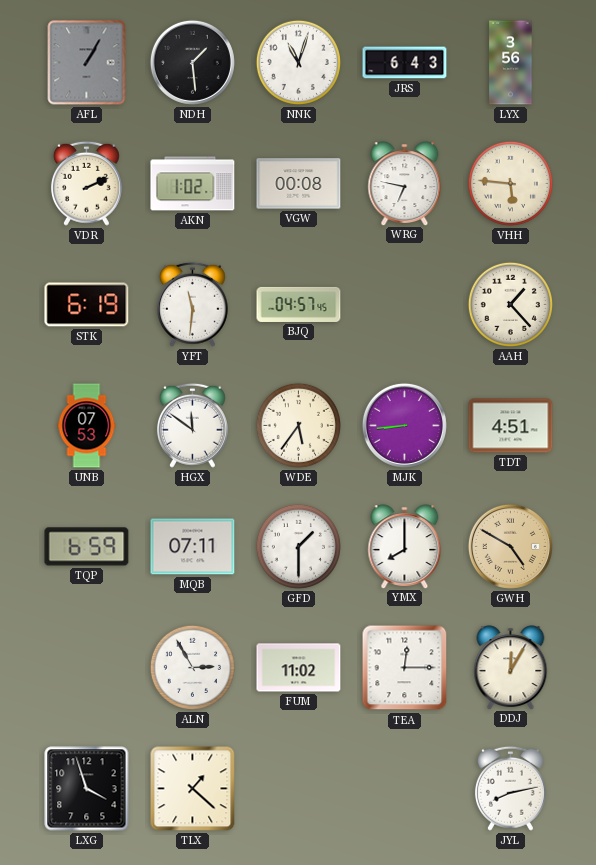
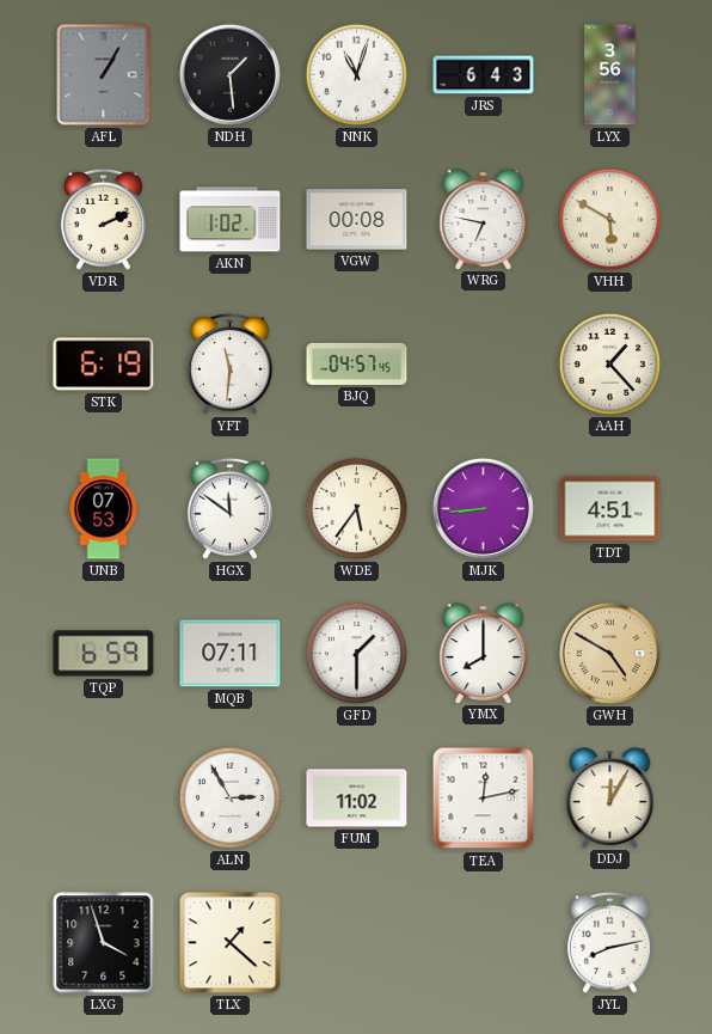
VHH: 5:46 -> 5:50
TEA: 12:15 -> 12:13
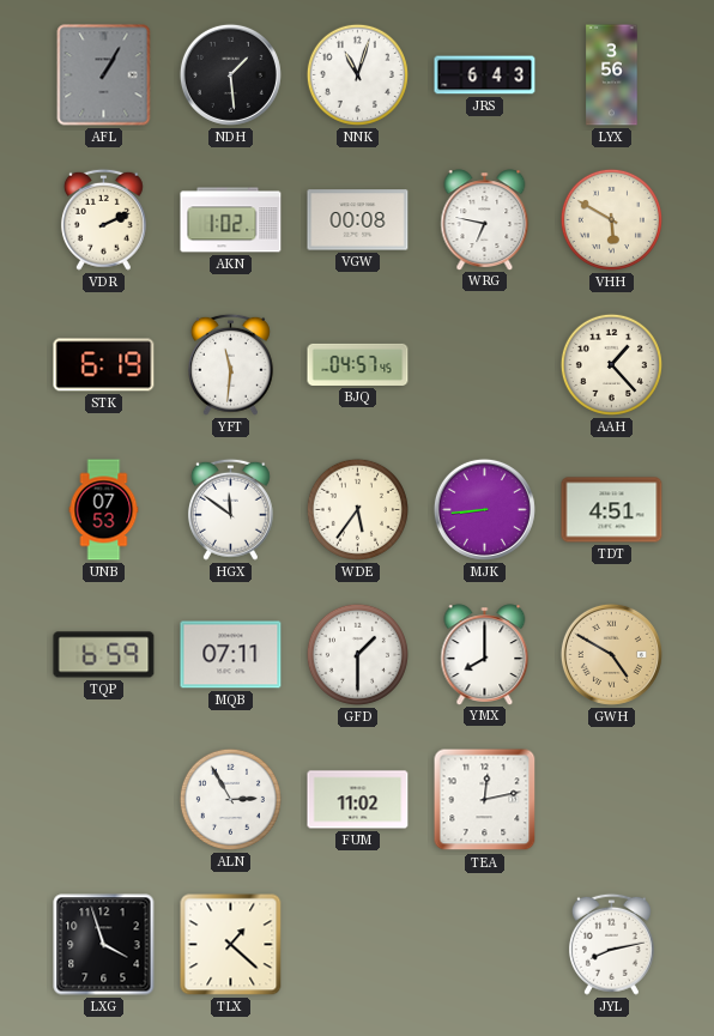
DDJ: 12:05 -> none
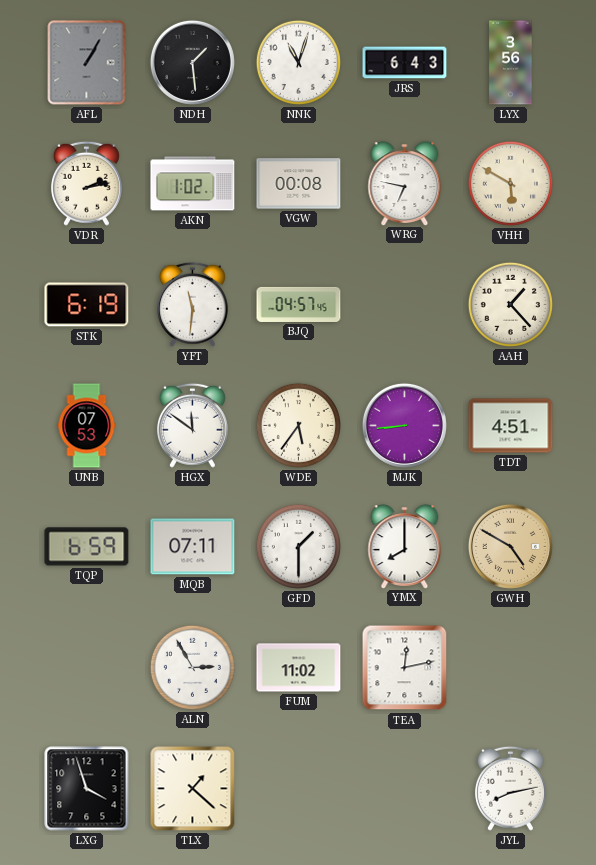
VDR: 2:11 -> 2:13
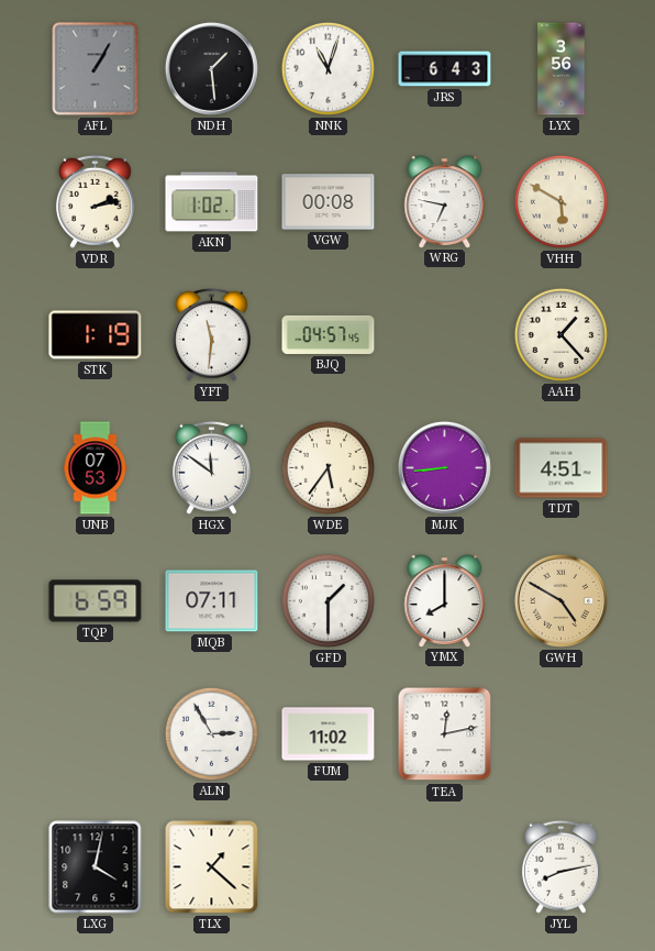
STK: 6:19 -> 1:19
LXG: 3:57 -> 4:02
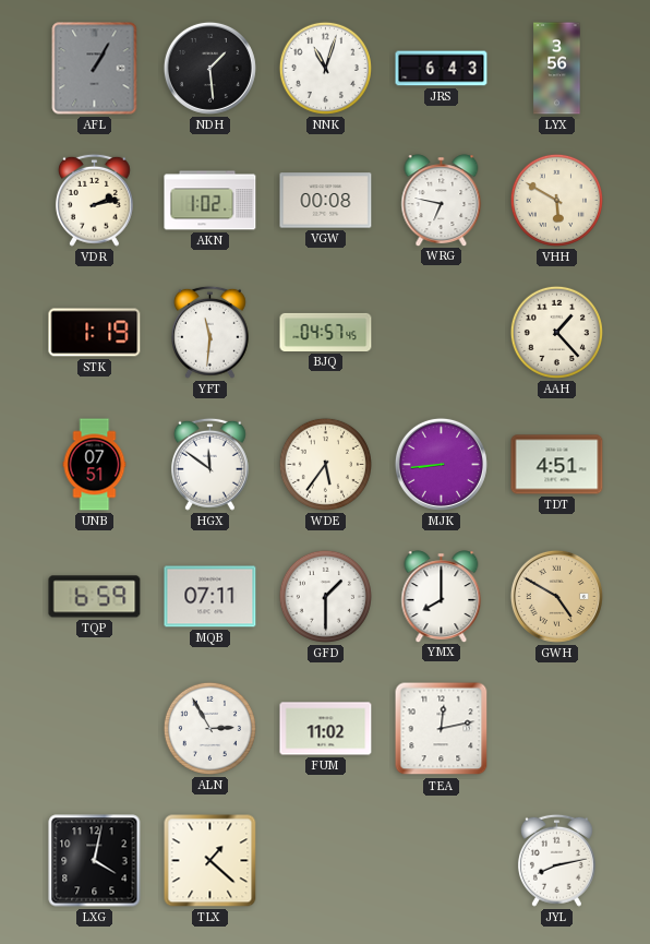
UNB: 07:53 -> 07:51
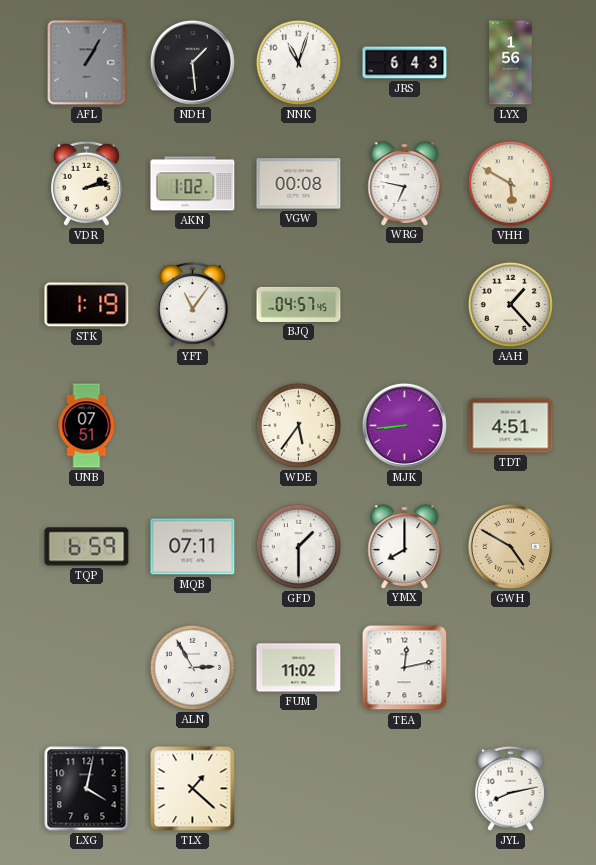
LYX: 3:56 -> 1:56
YFT: 11:31 -> 11:06
HGX: 11:51 -> none
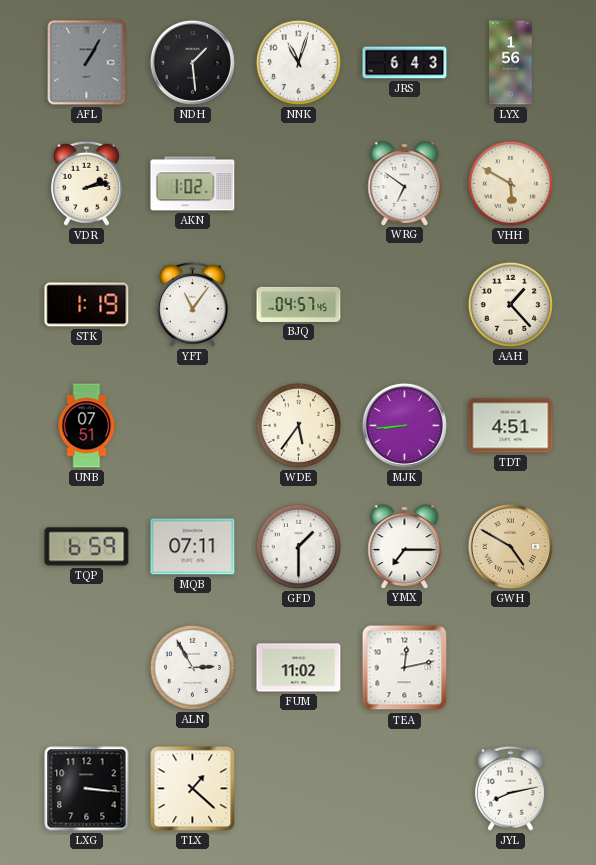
VGW: 00:08 -> none
WRG: 6:47 -> 6:51
YMX: 8:00 -> 7:15
LXG: 4:02 -> 3:16
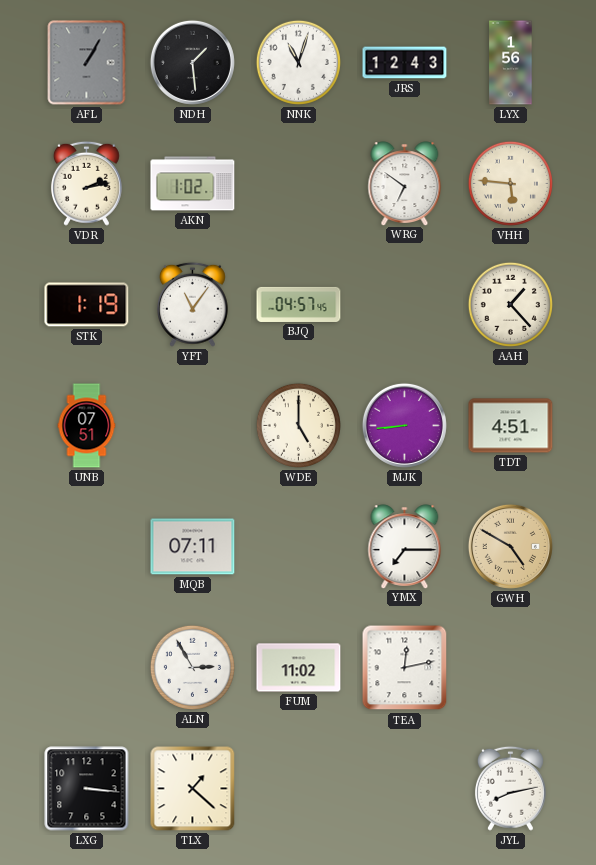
JRS: 6:43 -> 12:43
VHH: 5:50 -> 5:46
WDE: 5:36 -> 5:00
TQP: 6:59 -> none
GFD: 1:30 -> none
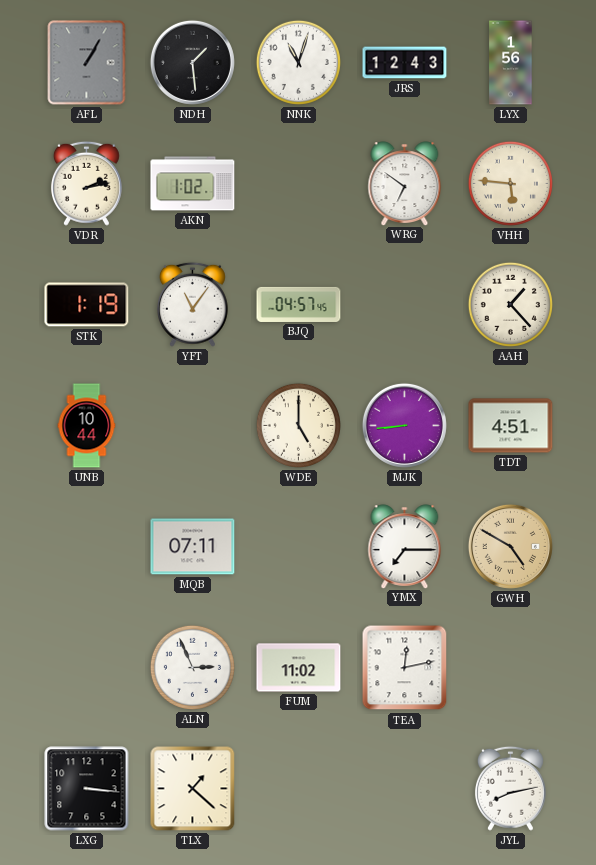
UNB: 07:51 -> 10:44
ALN: 2:55 -> 2:56
